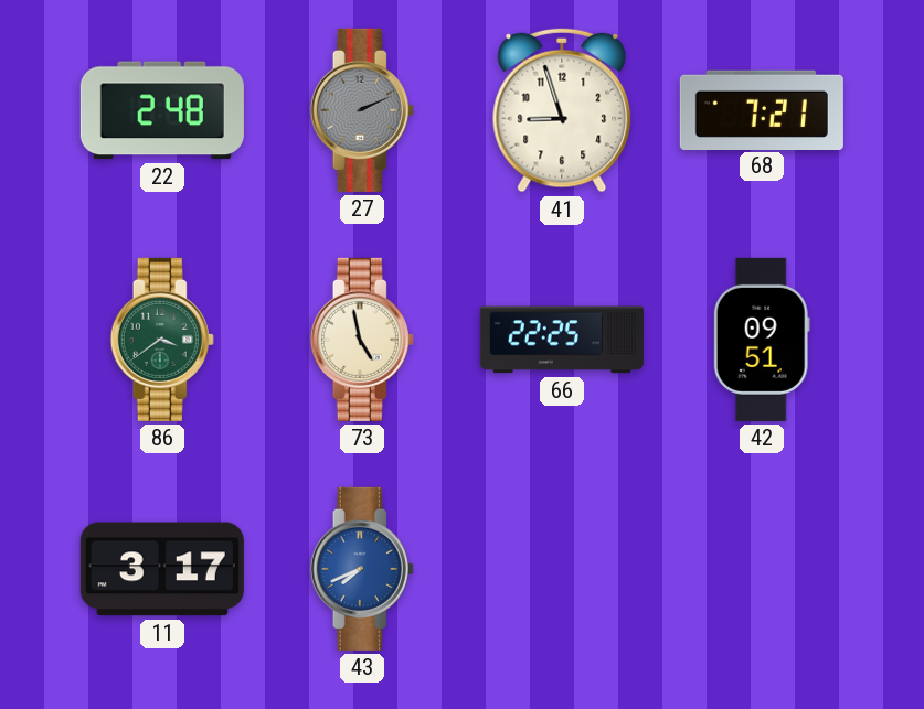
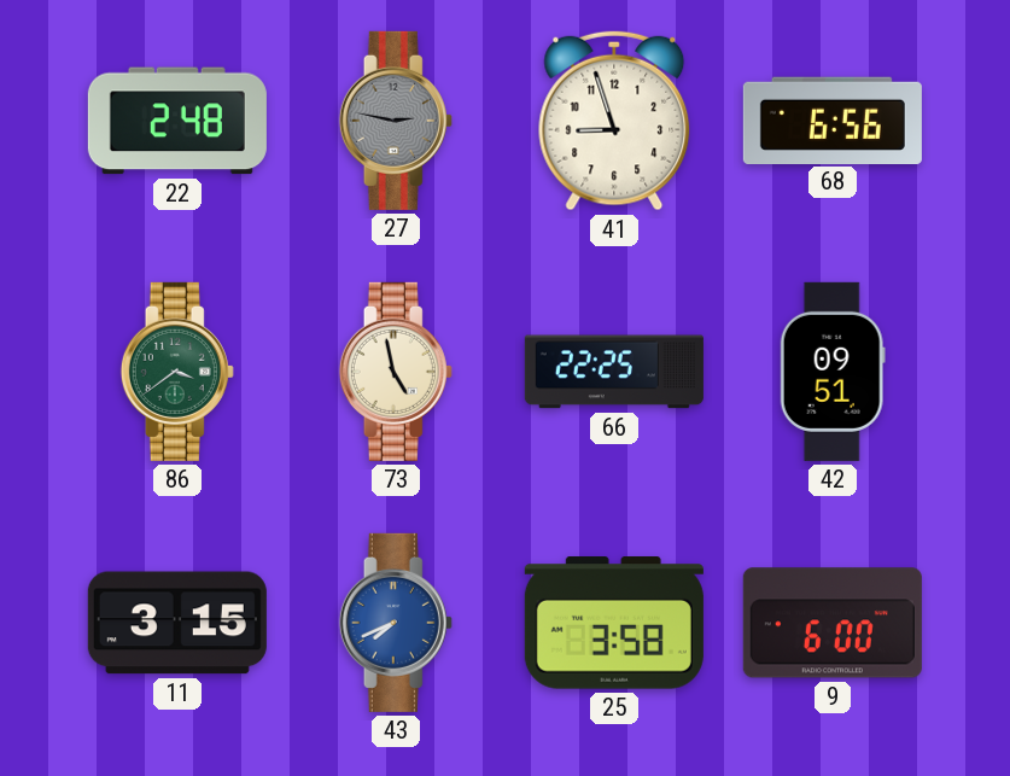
27: 2:11 -> 2:47
68: 7:21 -> 6:56
11: 3:17 -> 3:15
25: none -> 3:58
9: none -> 6:00
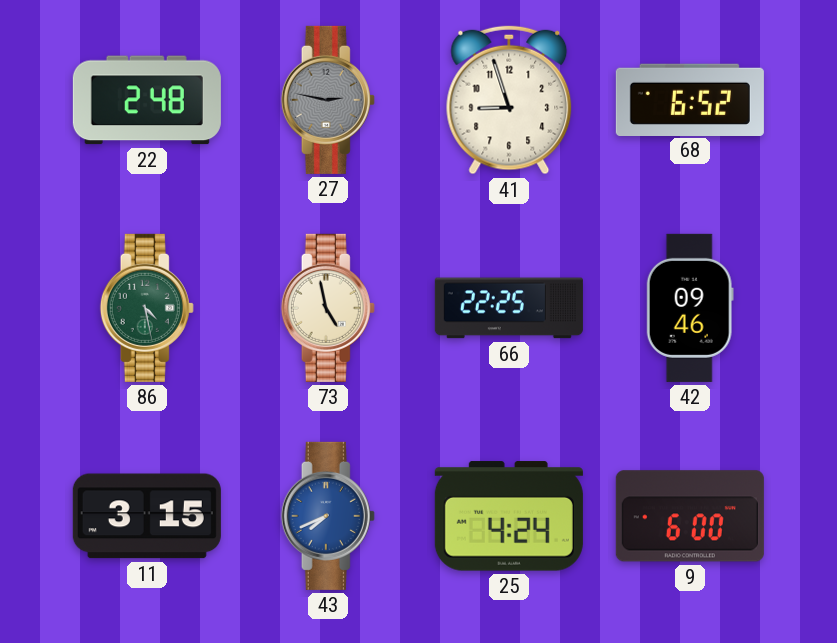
68: 6:56 -> 6:52
86: 3:39 -> 4:28
42: 09:51 -> 09:46
25: 3:58 -> 4:24
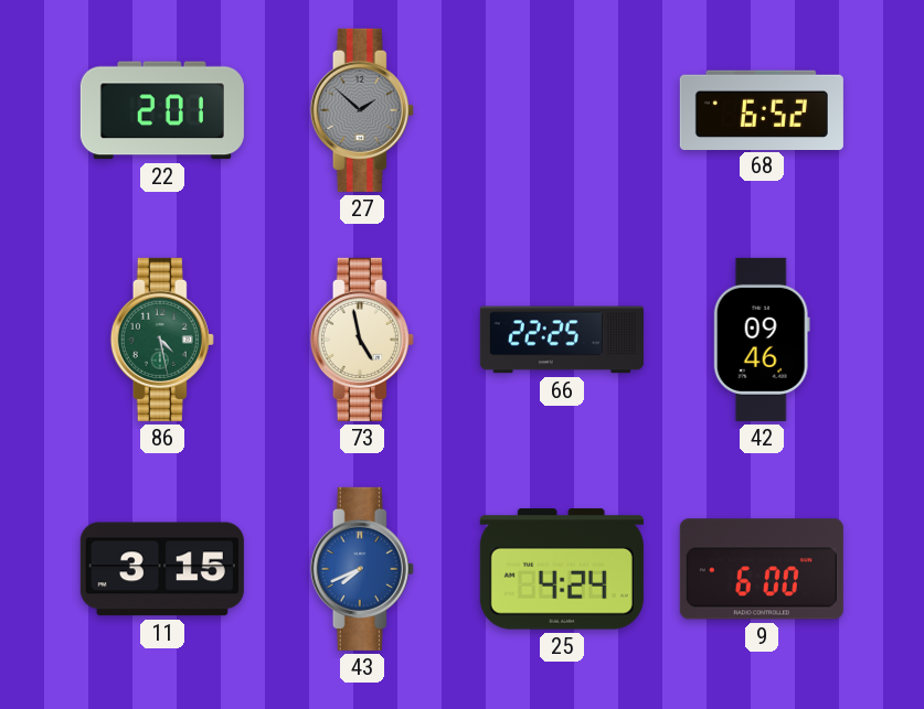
22: 2:48 -> 2:01
27: 2:47 -> 1:52
41: 8:57 -> none
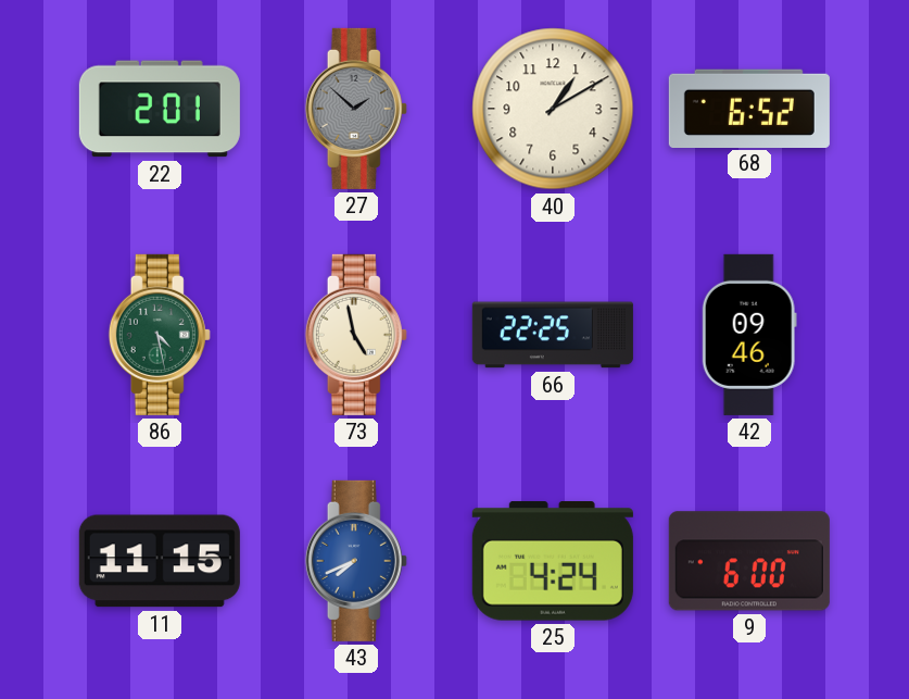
40: none -> 1:10
11: 3:15 -> 11:15
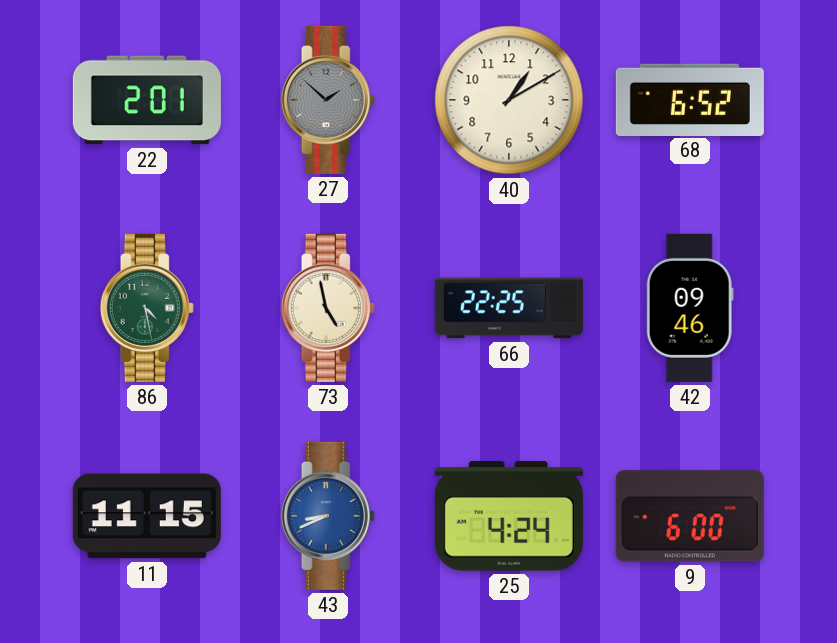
43: 7:41 -> 8:41
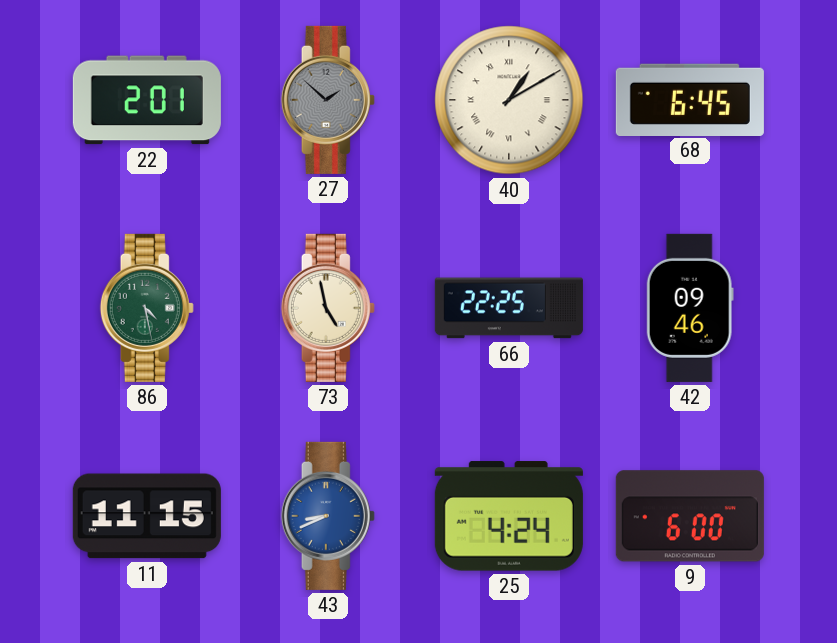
40 numerals: Arabic -> Roman
68: 6:52 -> 6:45
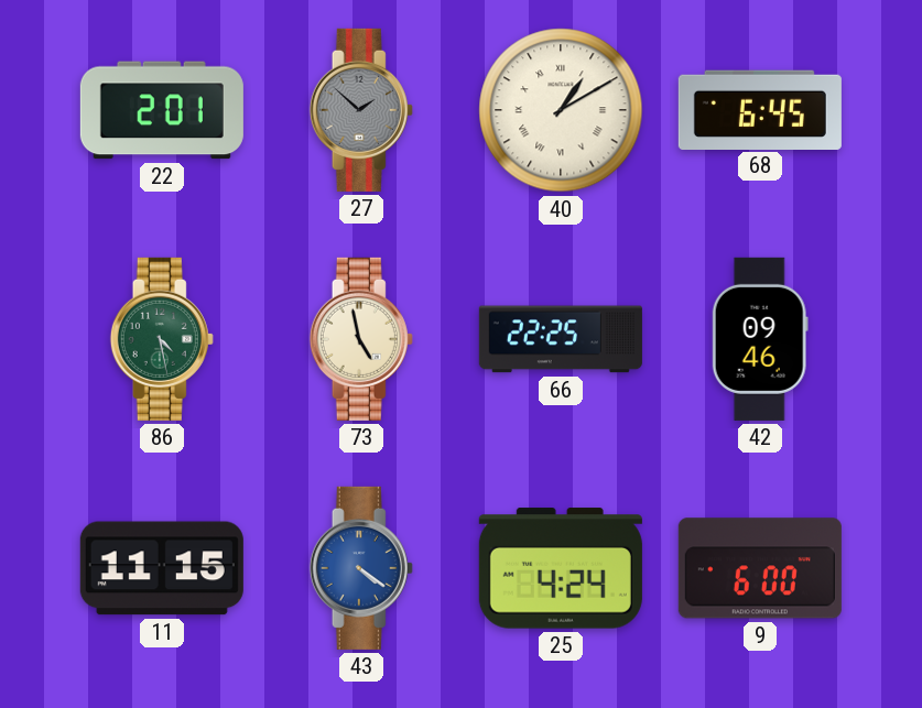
43: 8:41 -> 4:21
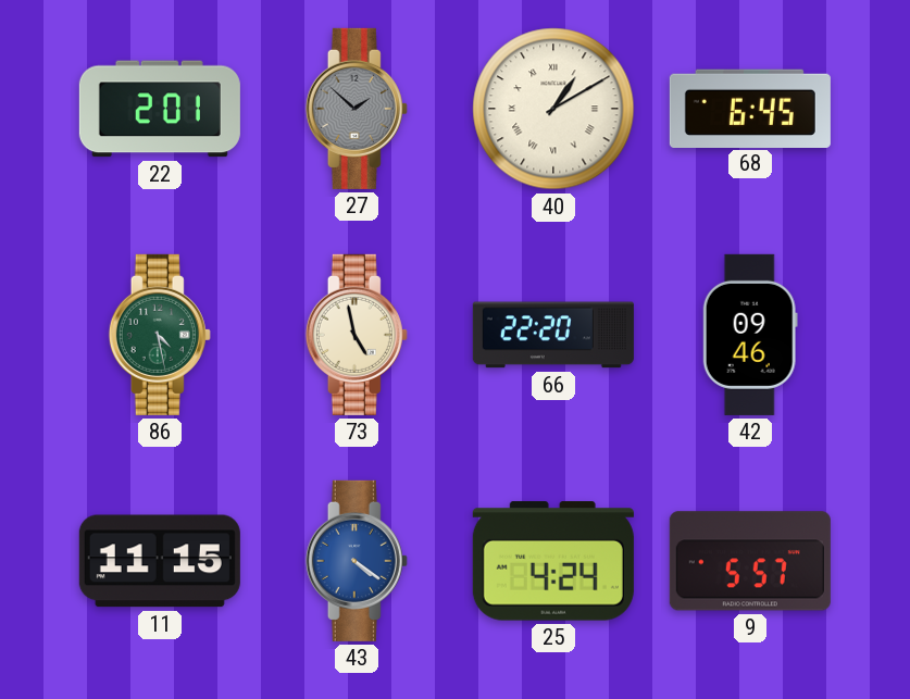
66: 22:25 -> 22:20
9: 6:00 -> 5:57
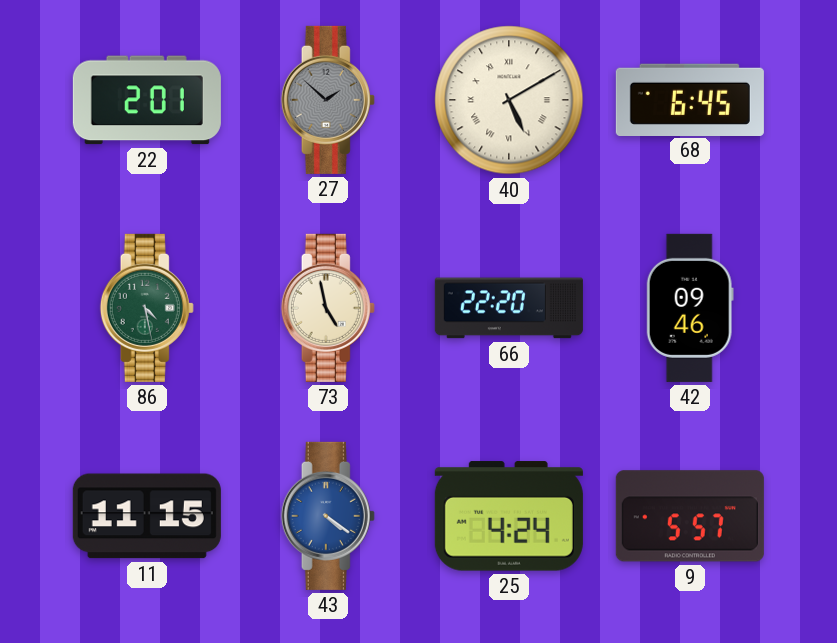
40: 1:10 -> 5:10
